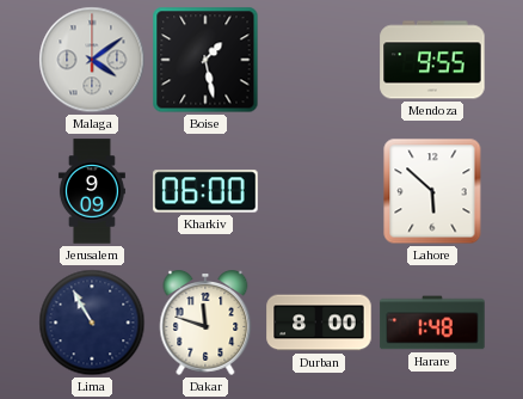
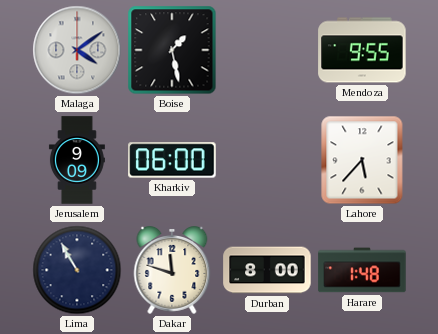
Lahore: 5:52 -> 5:37
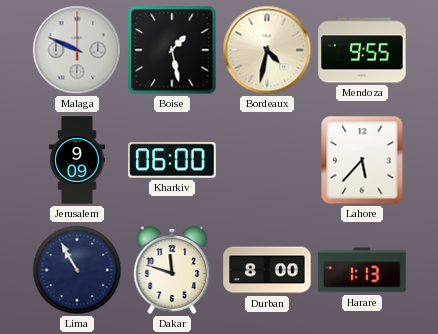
Malaga: 4:09 -> 9:49
Bordeaux: none -> 4:32
Harare: 1:48 -> 1:13
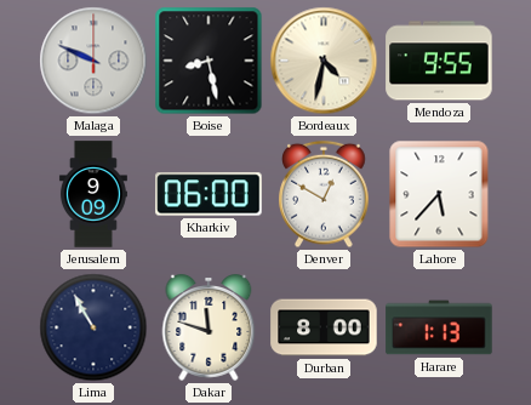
Boise: 1:28 -> 8:28
Denver: none -> 12:50
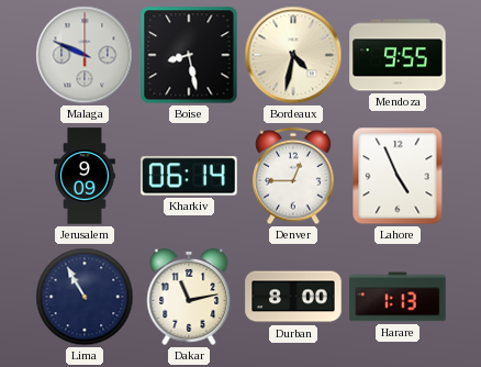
Kharkiv: 06:00 -> 06:14
Denver: 12:50 -> 12:45
Lahore: 5:37 -> 4:56
Dakar: 11:48 -> 11:13
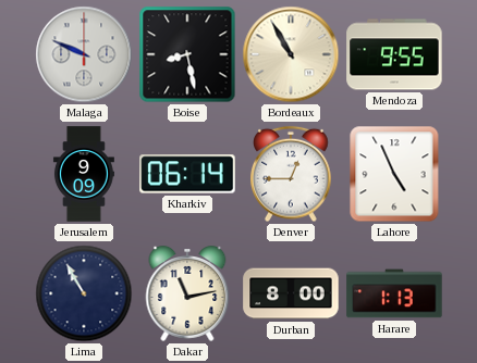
Bordeaux: 4:32 -> 10:55
